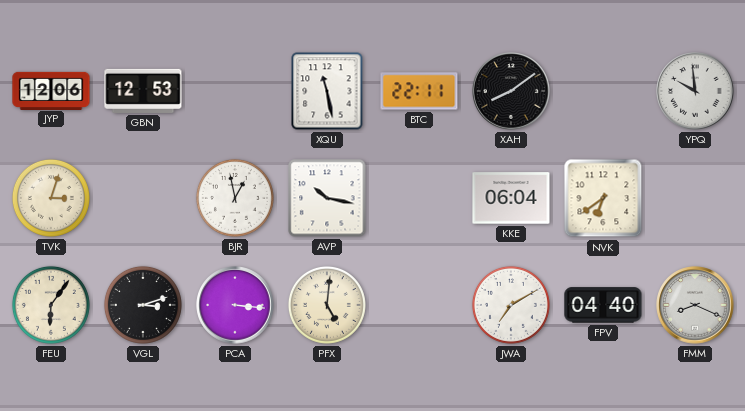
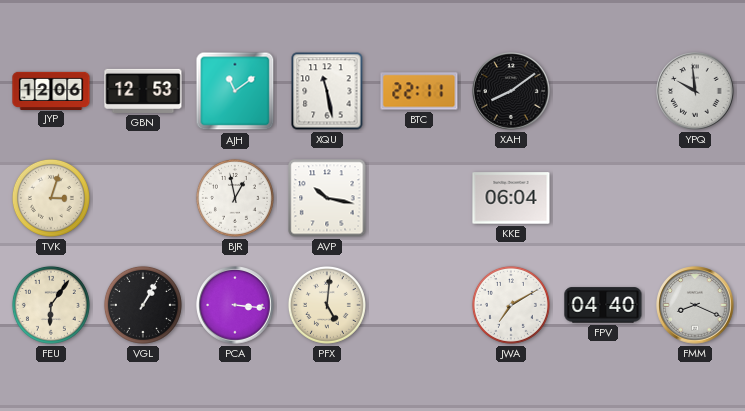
AJH: none -> 11:09
NVK: 6:39 -> none
VGL: 3:12 -> 1:05
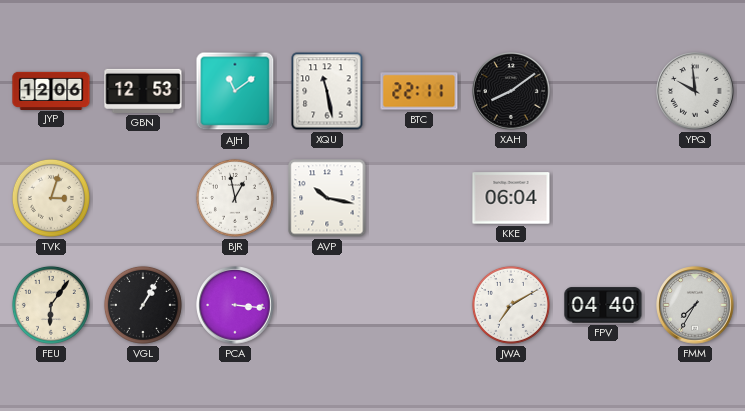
PFX: 5:01 -> none
FMM: 8:19 -> 7:35
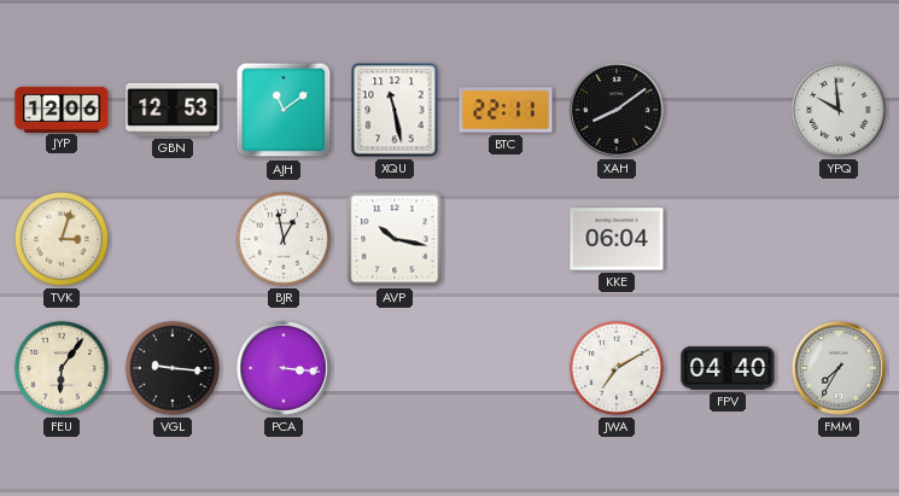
VGL: 1:05 -> 9:16
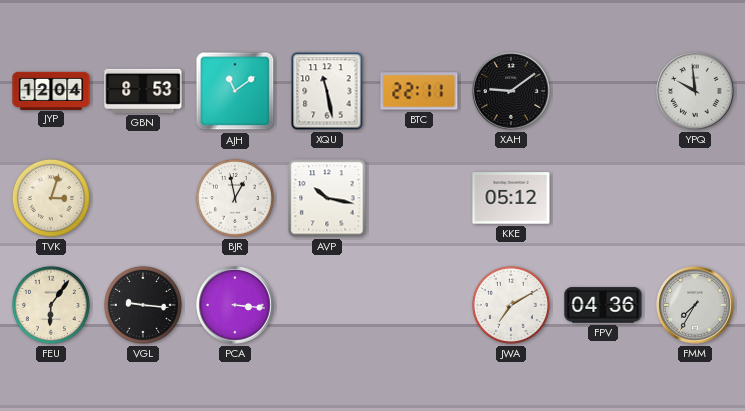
JYP: 12:06 -> 12:04
GBN: 12:53 -> 8:53
XAH: 8:09 -> 9:09
KKE: 06:04 -> 05:12
FPV: 04:40 -> 04:36
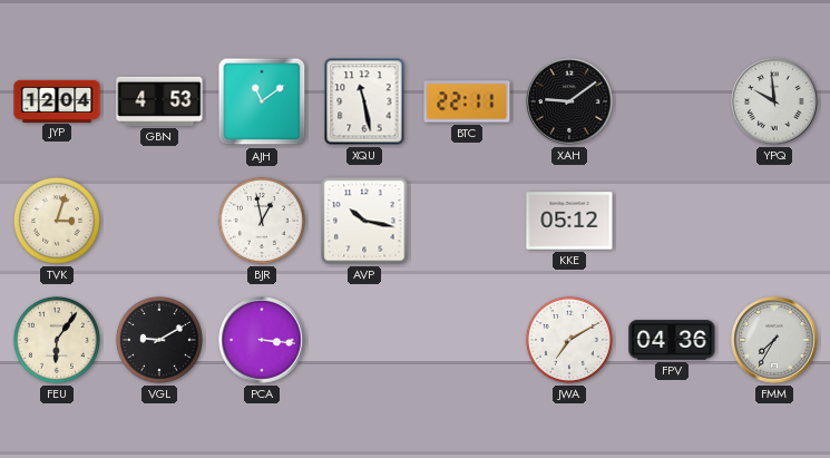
GBN: 8:53 -> 4:53
VGL: 9:16 -> 9:10
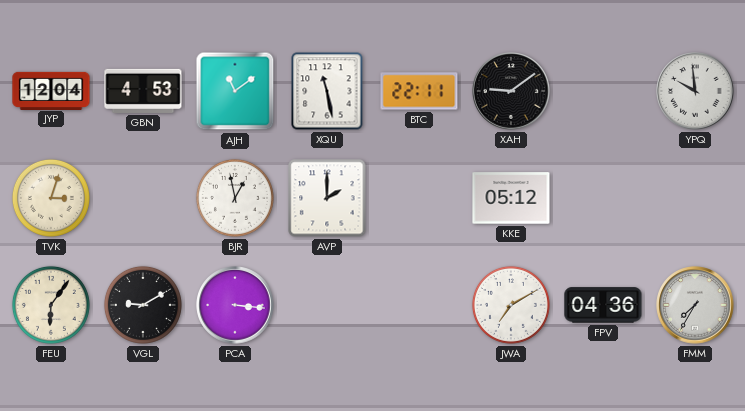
AVP: 10:17 -> 2:00
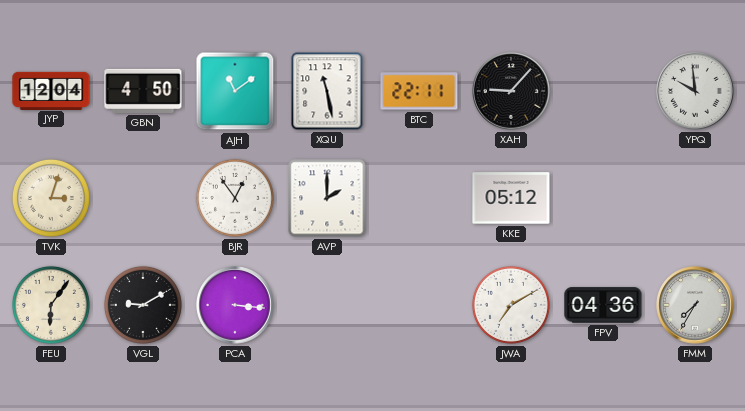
GBN: 4:53 -> 4:50
XAH: 9:09 -> 9:07
BJR: 12:58 -> 12:54
